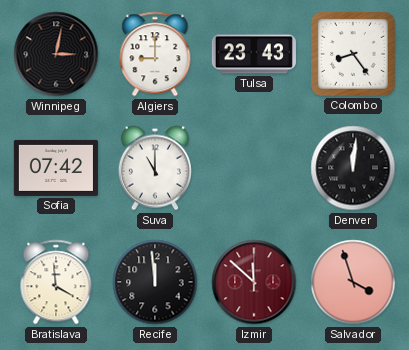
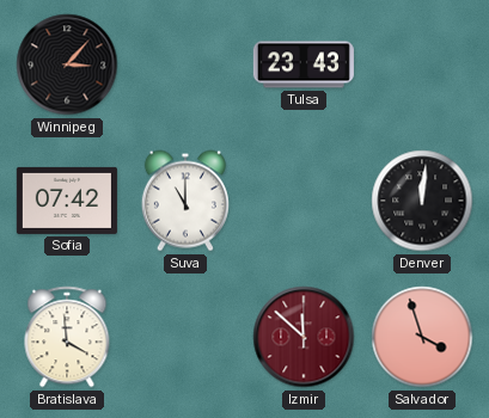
Winnipeg: 3:02 -> 3:07
Algiers: 9:00 -> none
Colombo: 8:24 -> none
Recife: 11:59 -> none
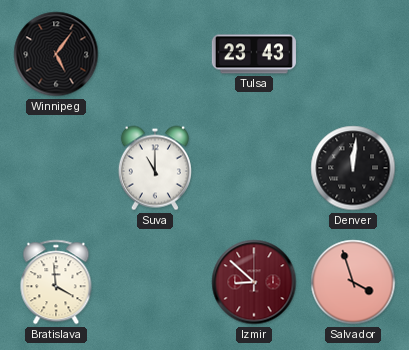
Winnipeg: 3:07 -> 5:06
Sofia: 07:42 -> none
Izmir: 11:52 -> 8:52
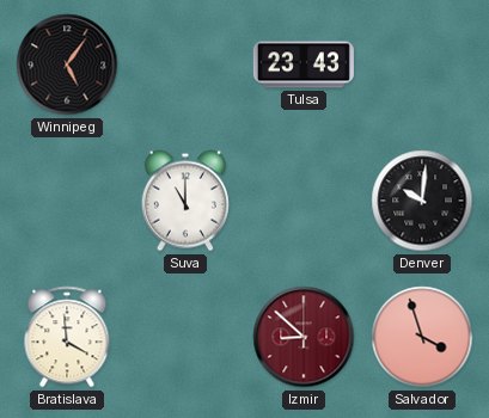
Denver: 12:01 -> 10:01
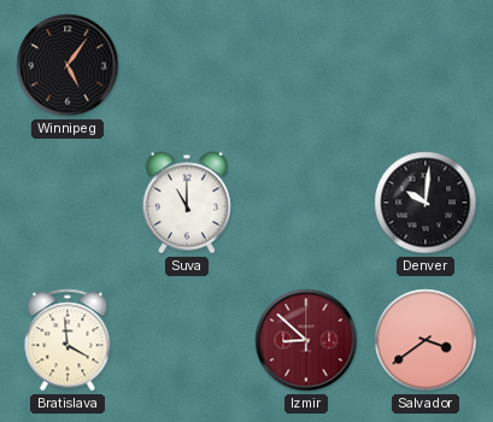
Tulsa: 23:43 -> none
Salvador: 3:57 -> 3:39
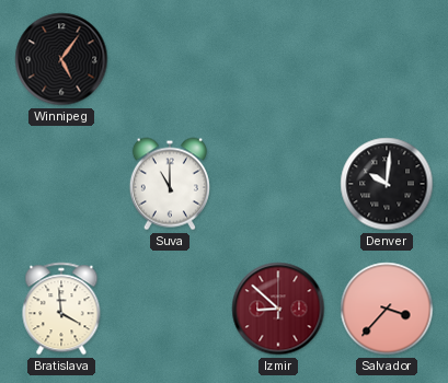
Salvador: 3:39 -> 3:37
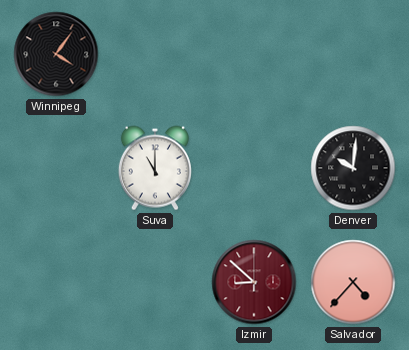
Winnipeg: 5:06 -> 4:06
Bratislava: 3:59 -> none
Salvador: 3:37 -> 4:37
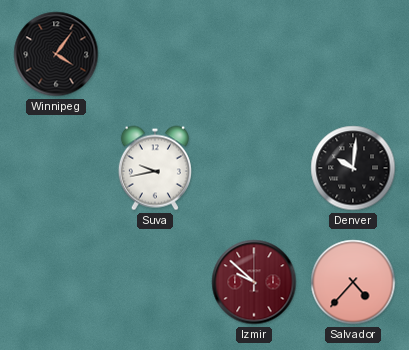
Suva: 11:00 -> 9:43
Izmir: 8:52 -> 9:52
